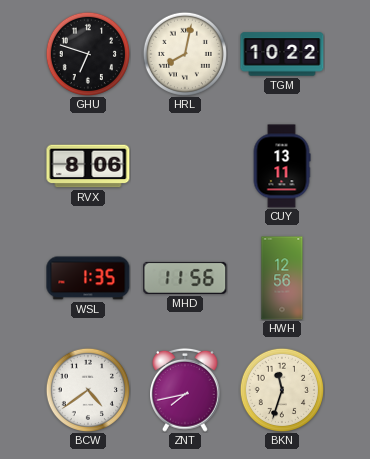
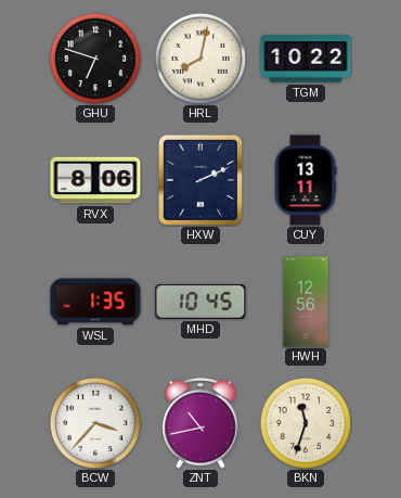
HXW: none -> 2:11
MHD: 11:56 -> 10:45
BCW: 4:39 -> 3:37
ZNT: 7:43 -> 10:43
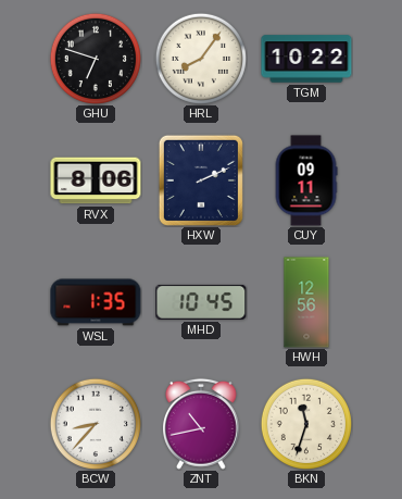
HRL: 8:02 -> 8:06
CUY: 13:11 -> 09:11
BCW: 3:37 -> 8:37
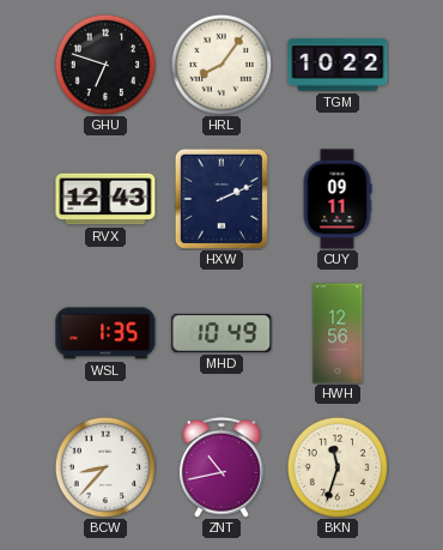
RVX: 8:06 -> 12:43
MHD: 10:45 -> 10:49
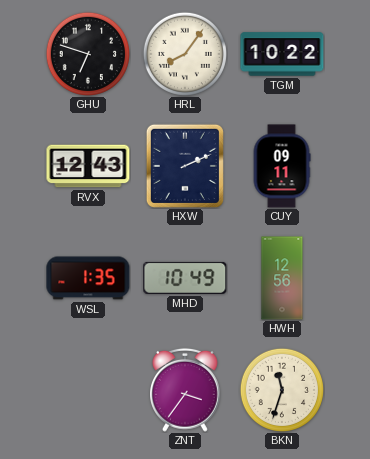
BCW: 8:37 -> none
ZNT: 10:43 -> 3:36
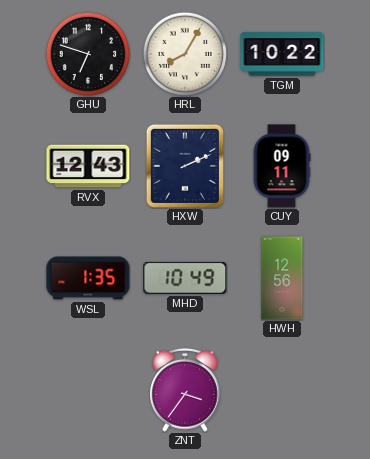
HRL: 8:06 -> 8:05
BKN: 11:33 -> none
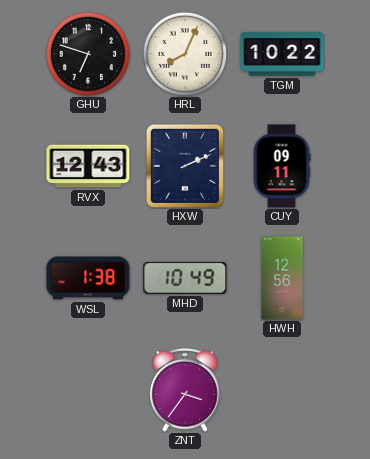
HRL: 8:05 -> 8:04
WSL: 1:35 -> 1:38
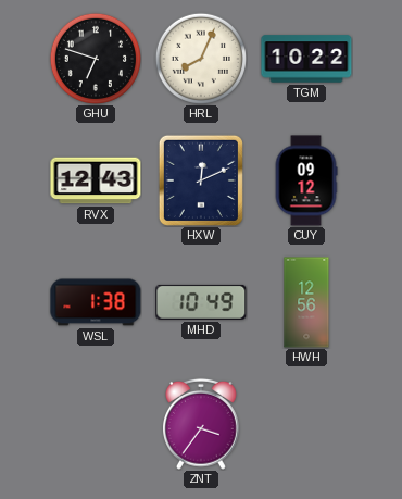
HXW: 2:11 -> 12:11
CUY: 09:11 -> 09:12
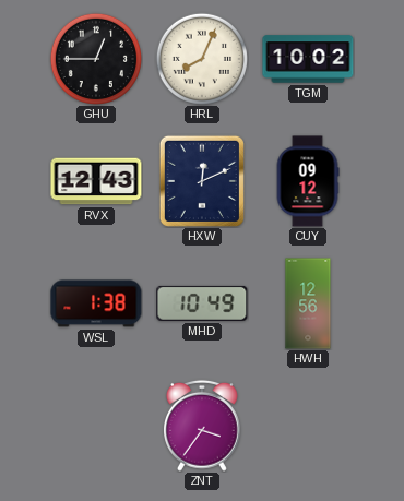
GHU: 6:48 -> 12:45
TGM: 10:22 -> 10:02
